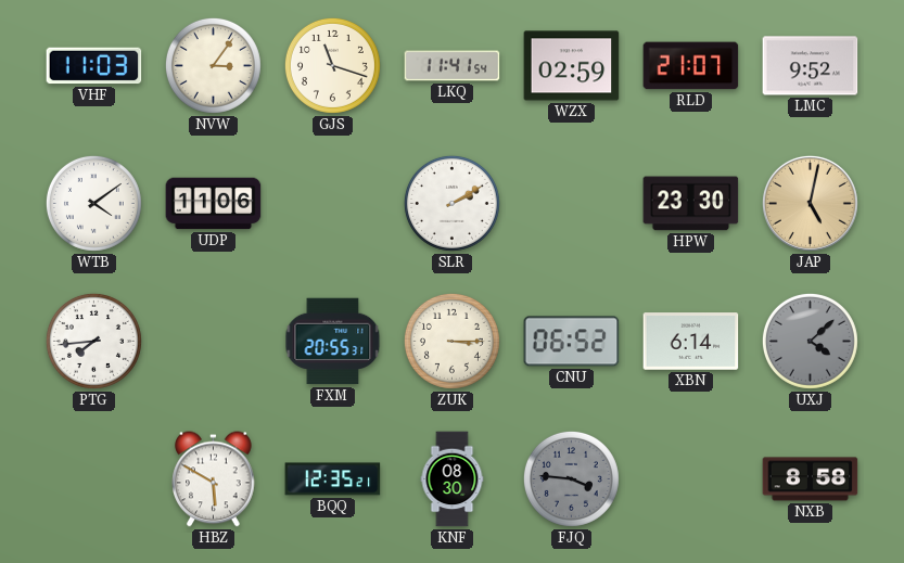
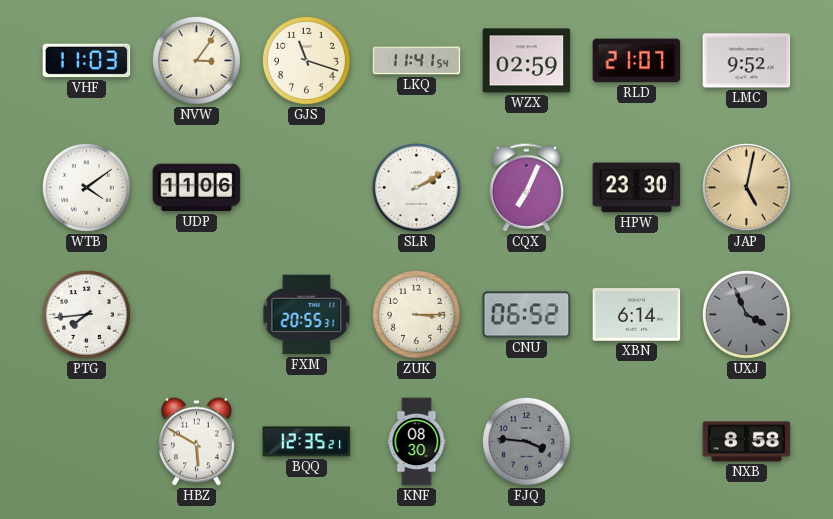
CQX: none -> 7:04
UXJ: 4:08 -> 3:56
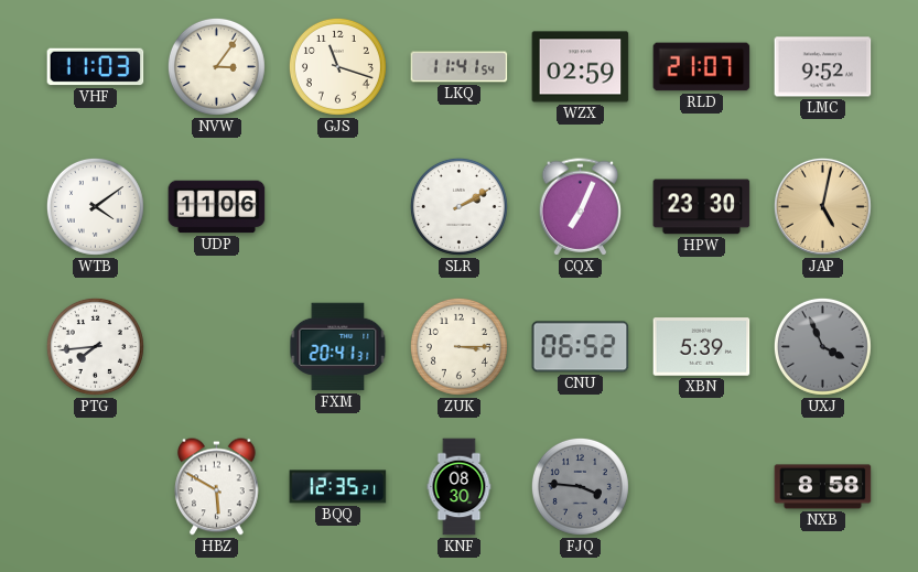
FXM: 20:55 -> 20:41
XBN: 6:14 -> 5:39
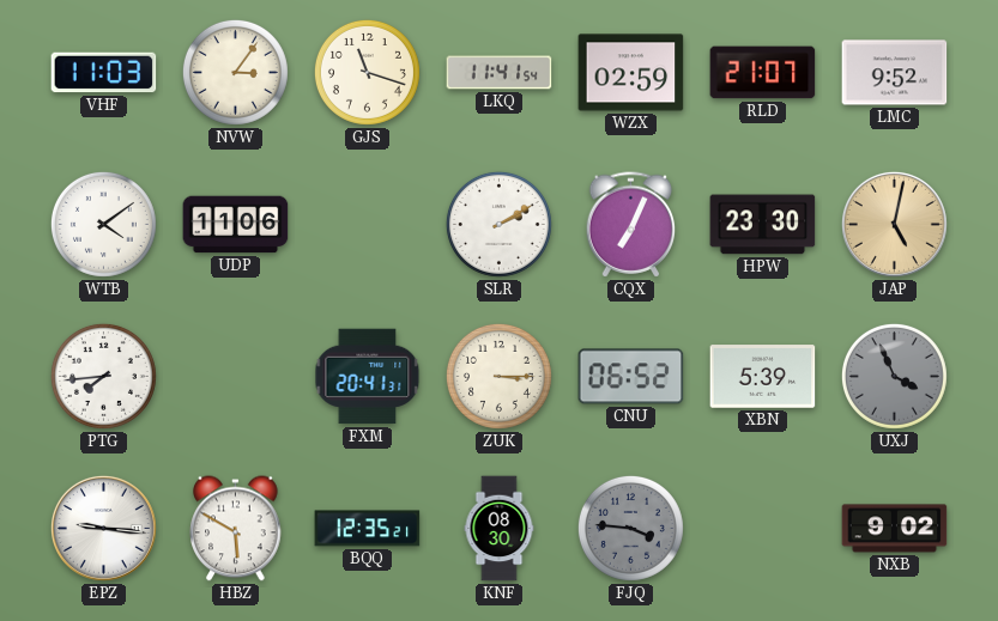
EPZ: none -> 9:16
NXB: 8:58 -> 9:02
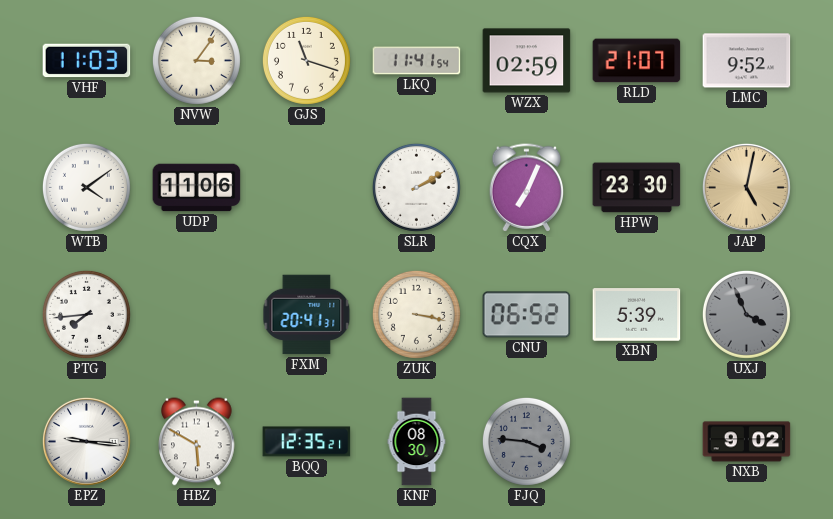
ZUK: 3:15 -> 3:17
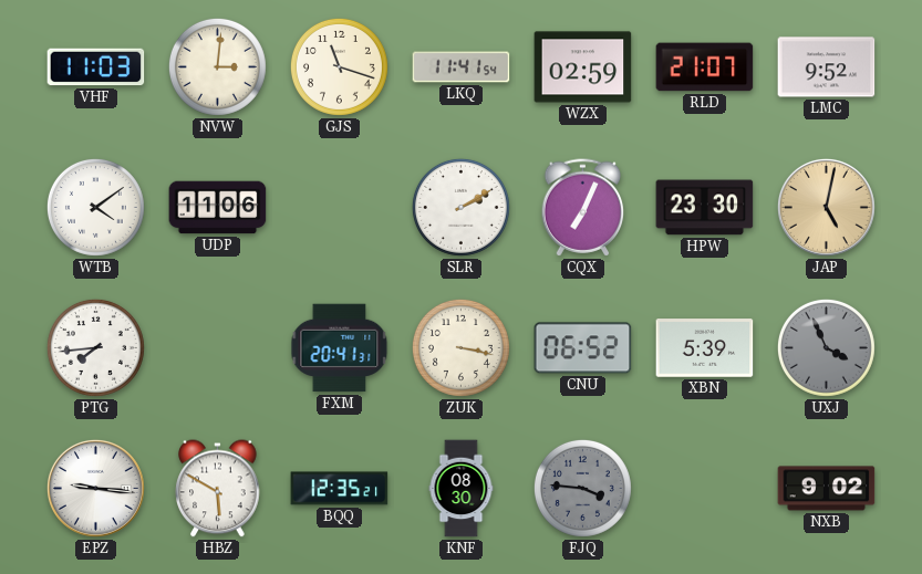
NVW: 3:06 -> 3:01
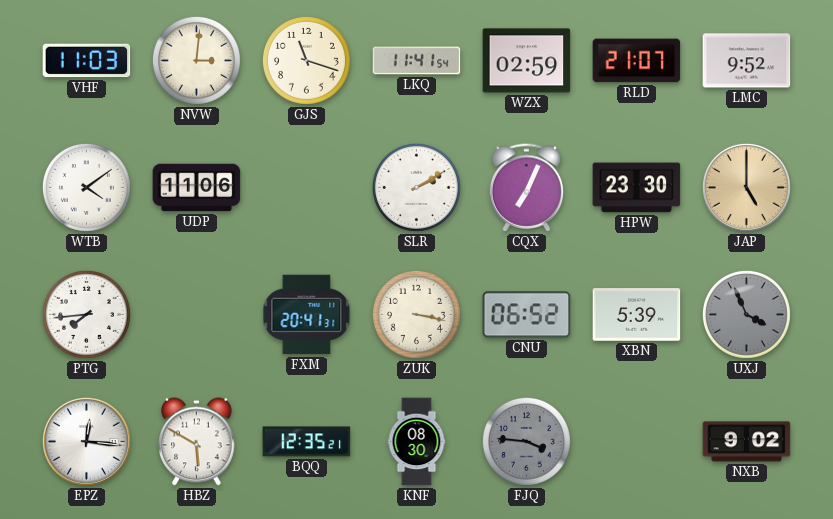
JAP: 5:02 -> 5:00
EPZ: 9:16 -> 12:16
